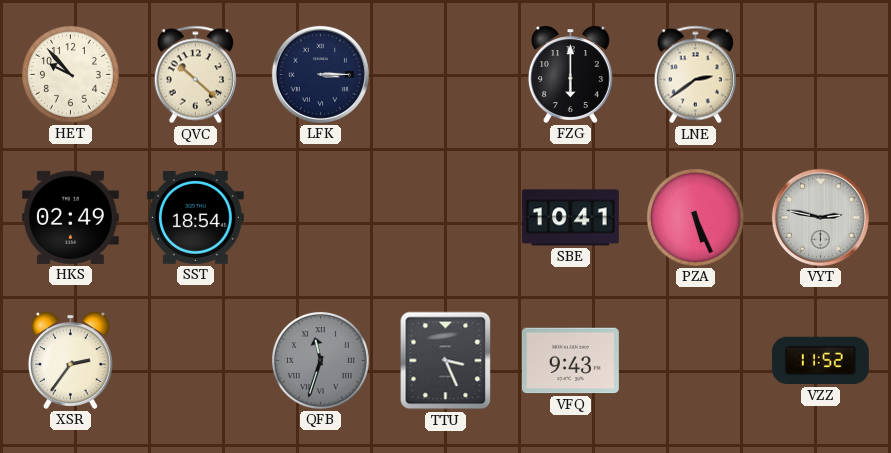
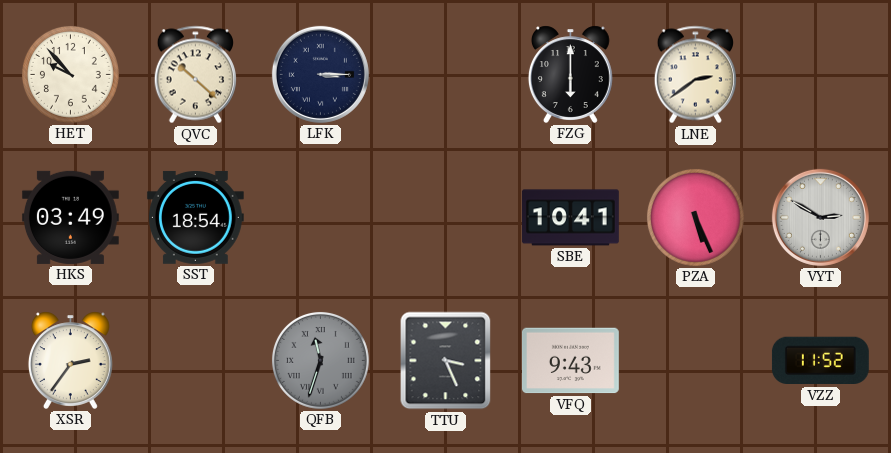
HKS: 02:49 -> 03:49
VYT: 2:47 -> 2:50
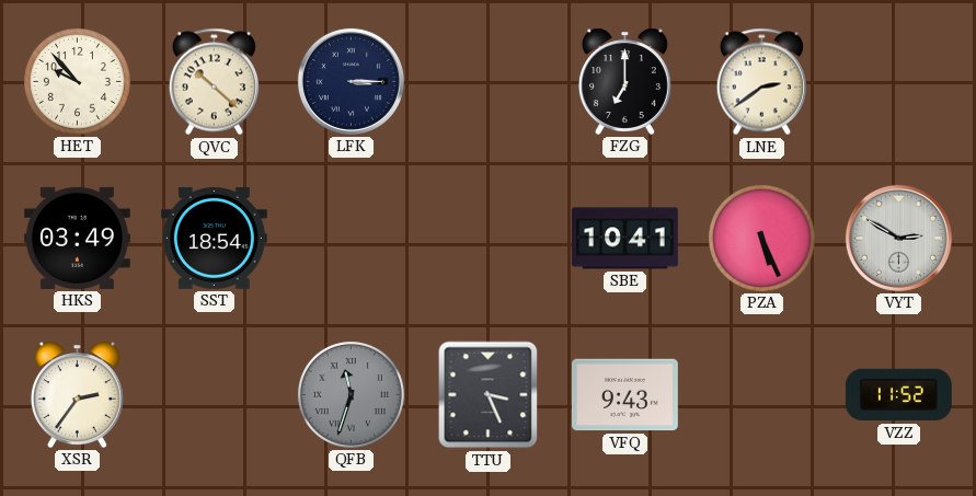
FZG: 6:00 -> 7:00
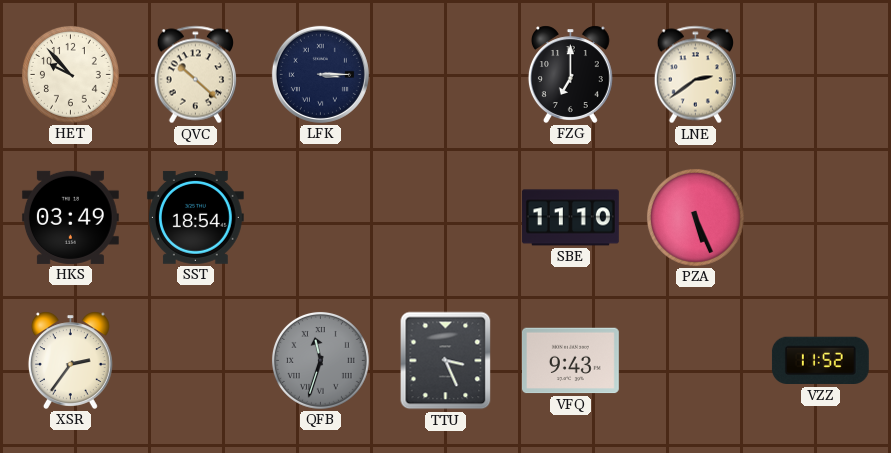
SBE: 10:41 -> 11:10
VYT: 2:50 -> none
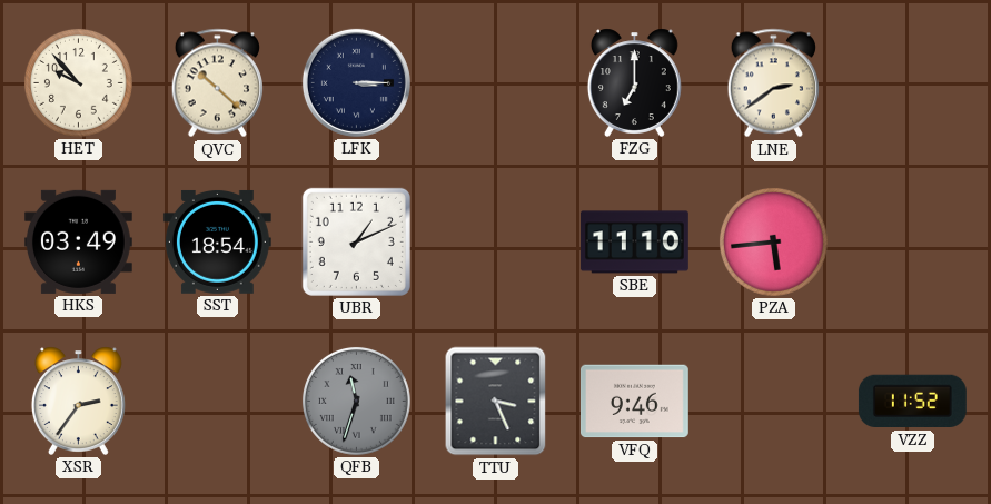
UBR: none -> 1:11
PZA: 5:26 -> 5:44
VFQ: 9:43 -> 9:46
